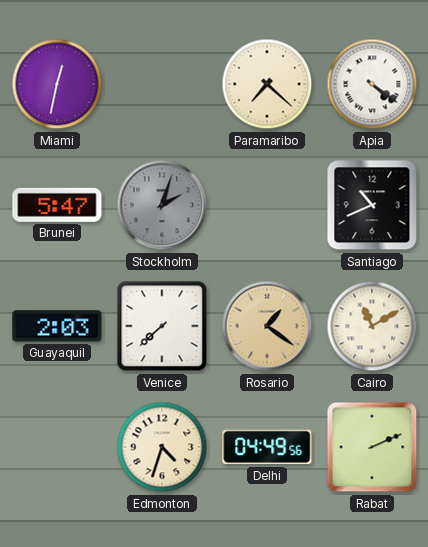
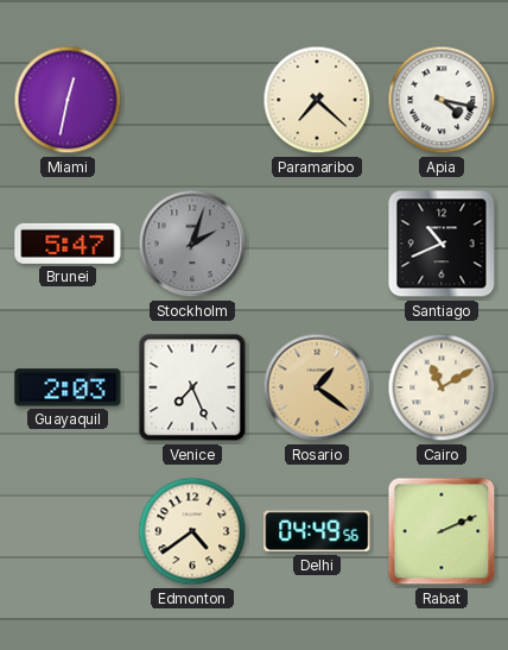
Apia: 4:21 -> 4:17
Venice: 7:38 -> 7:26
Edmonton: 4:33 -> 4:39
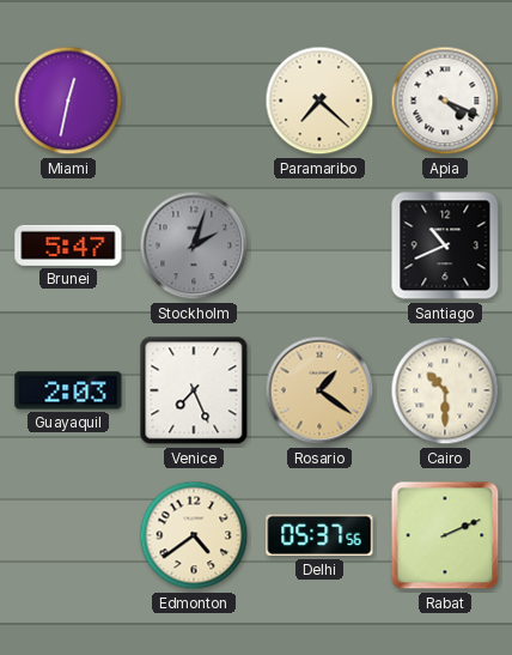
Apia: 4:17 -> 4:19
Cairo: 11:10 -> 10:30
Delhi: 04:49 -> 05:37
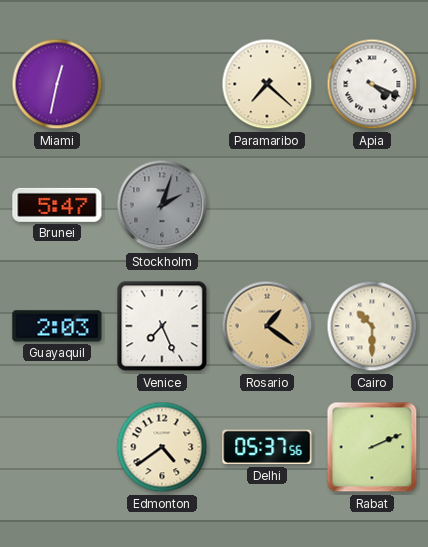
Santiago: 10:41 -> none
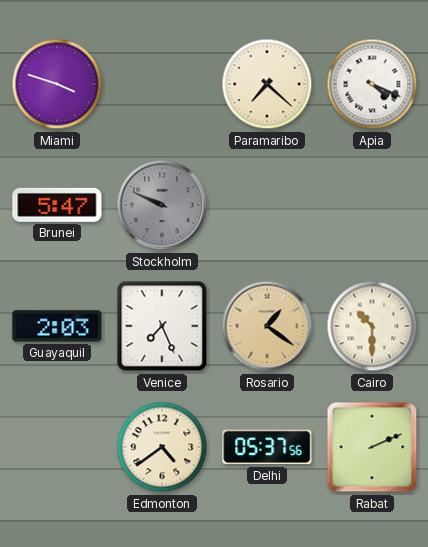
Miami: 12:32 -> 3:48
Stockholm: 2:03 -> 9:49
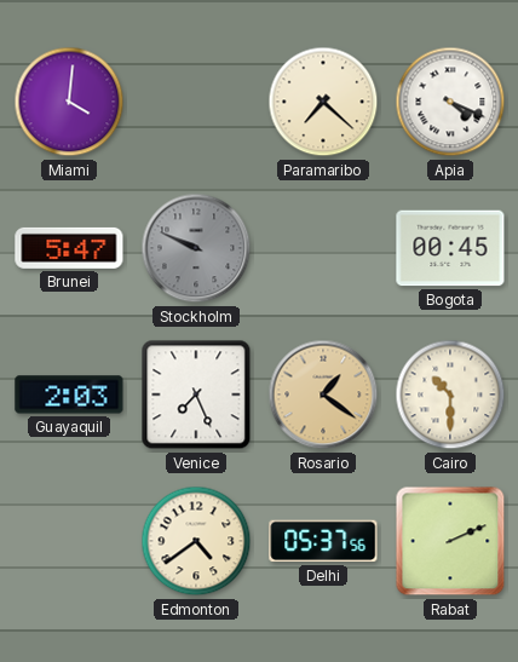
Miami: 3:48 -> 4:01
Bogota: none -> 00:45
